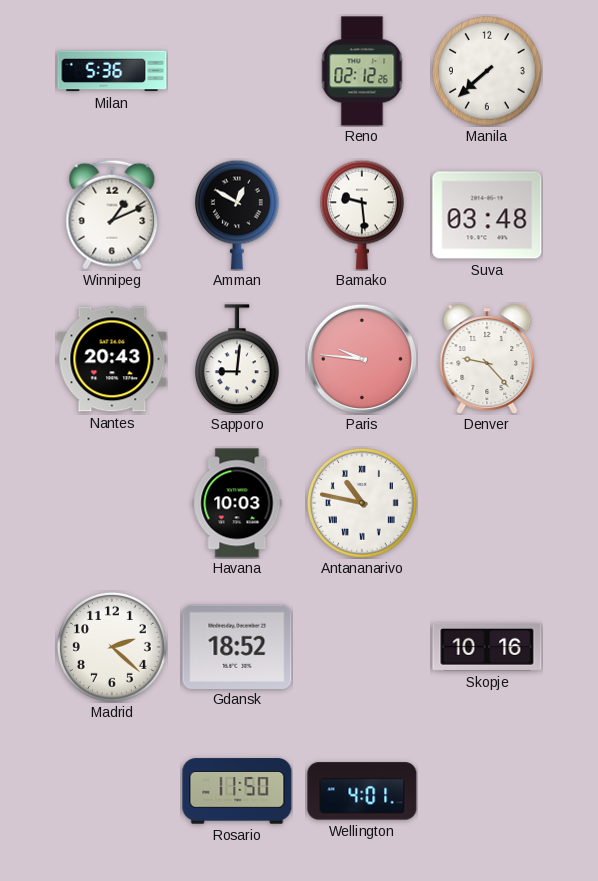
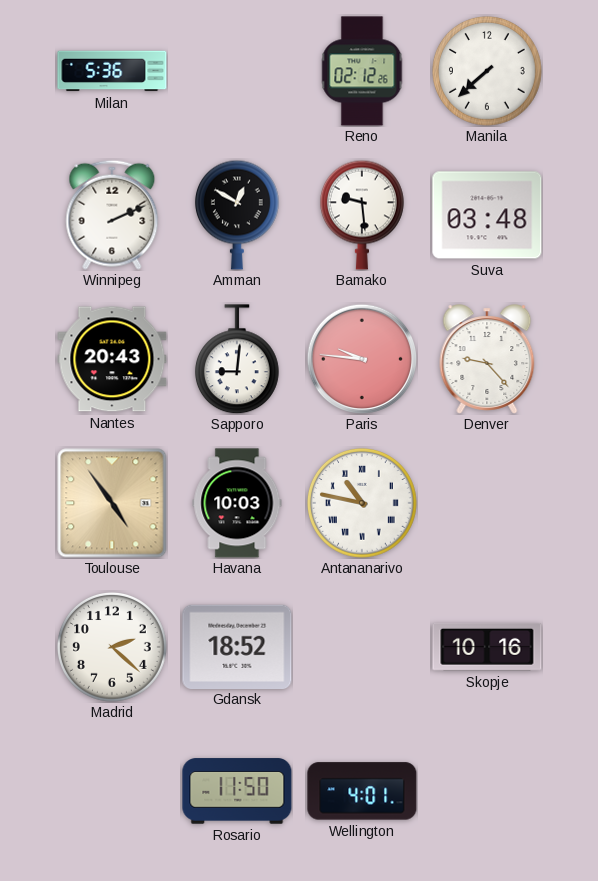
Winnipeg: 1:11 -> 2:11
Toulouse: none -> 4:54
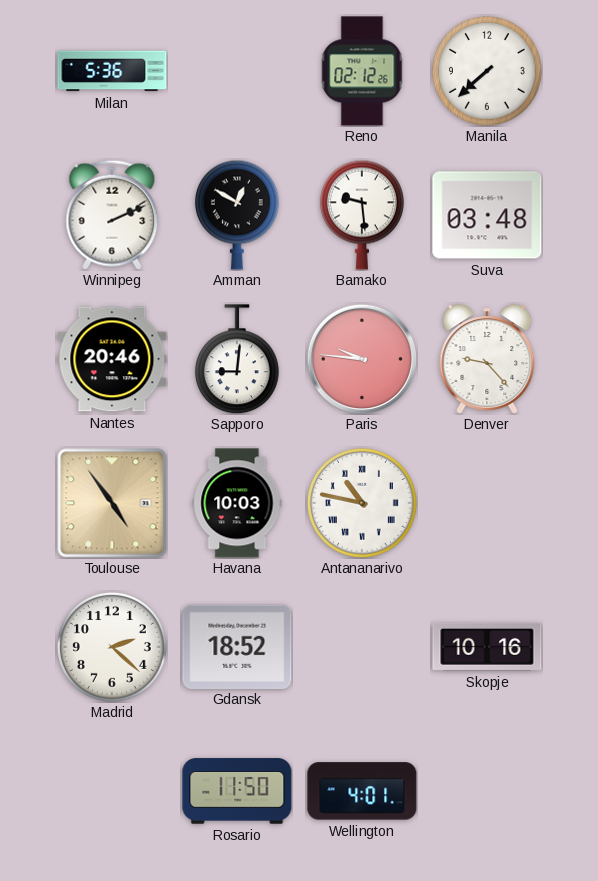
Nantes: 20:43 -> 20:46
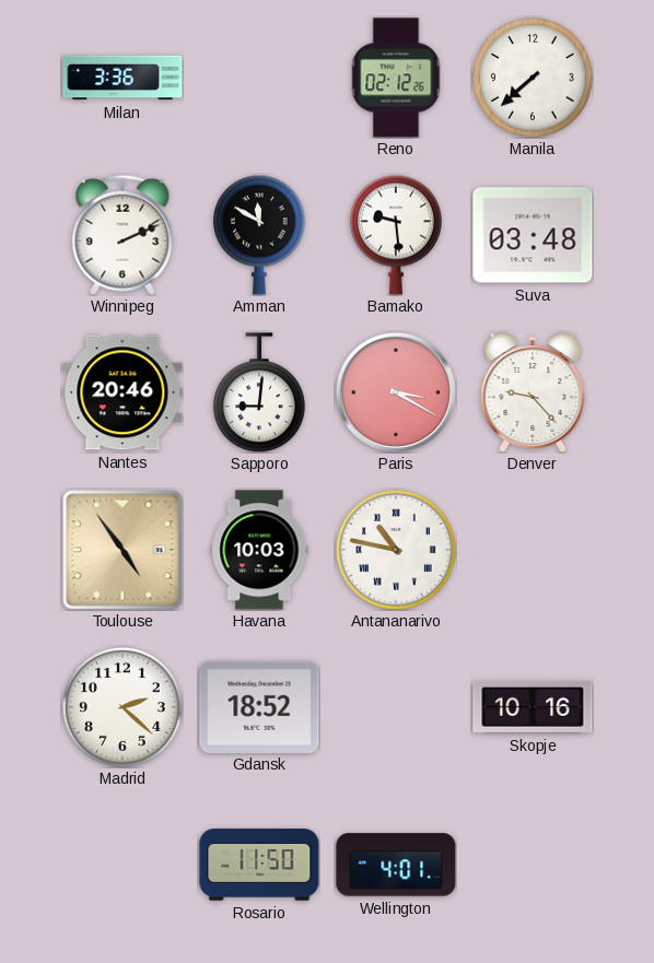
Milan: 5:36 -> 3:36
Amman: 12:50 -> 11:50
Paris: 9:46 -> 3:20
